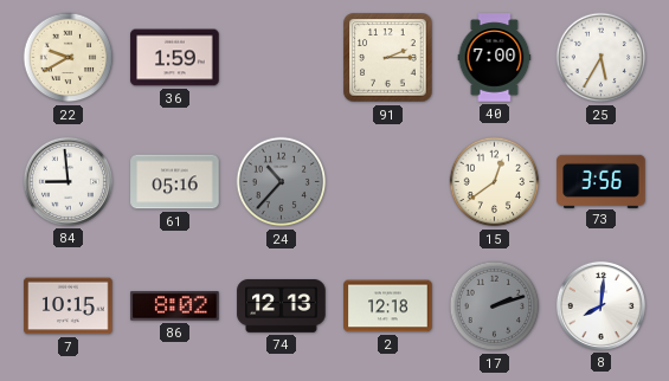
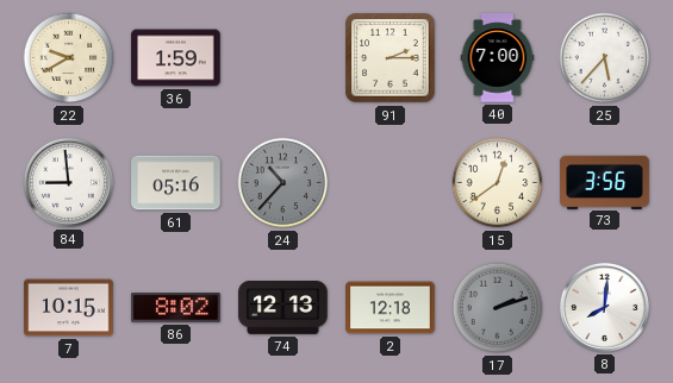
25: 5:35 -> 5:37
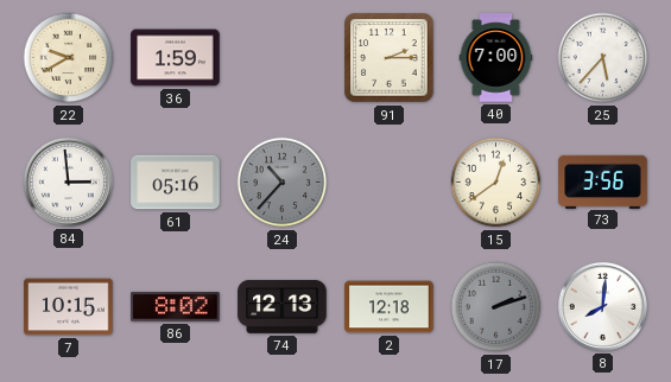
84: 8:59 -> 2:59
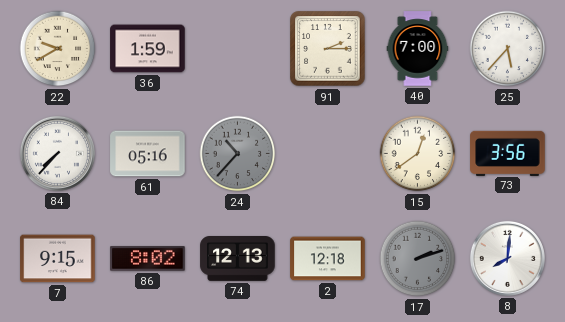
84: 2:59 -> 7:37
7: 10:15 -> 9:15
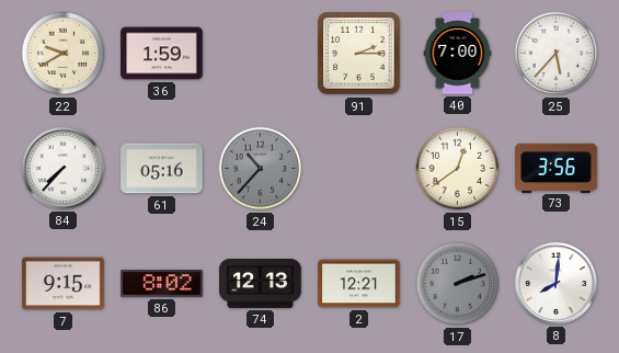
2: 12:18 -> 12:21
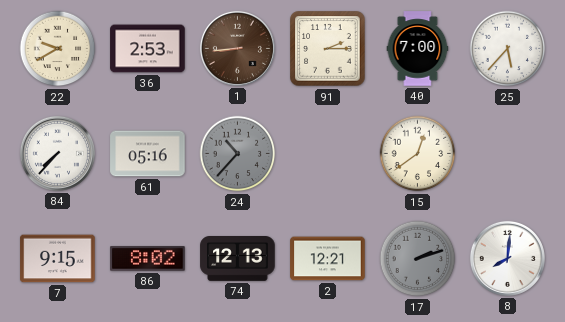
36: 1:59 -> 2:53
1: none -> 8:44
73: 3:56 -> none
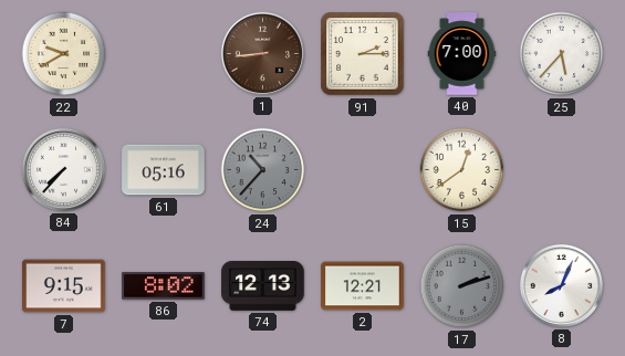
36: 2:53 -> none
8: 8:01 -> 8:04
